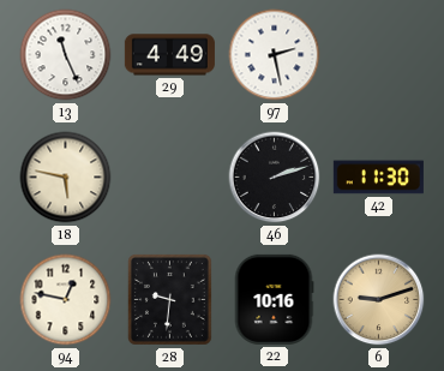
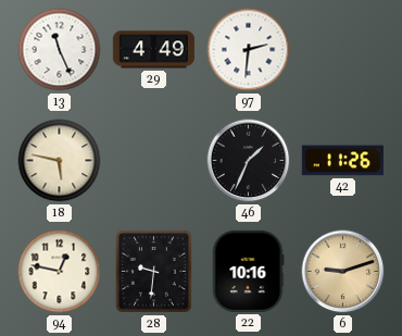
97: 2:28 -> 2:31
46: 2:12 -> 1:34
42: 11:30 -> 11:26
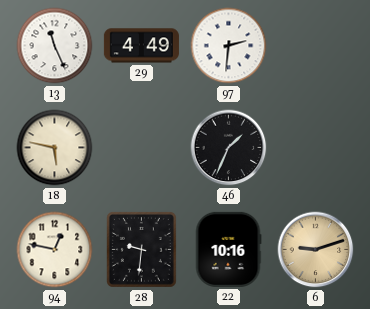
42: 11:26 -> none
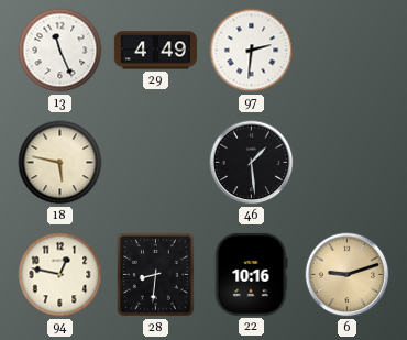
46: 1:34 -> 1:29
28: 9:31 -> 8:31
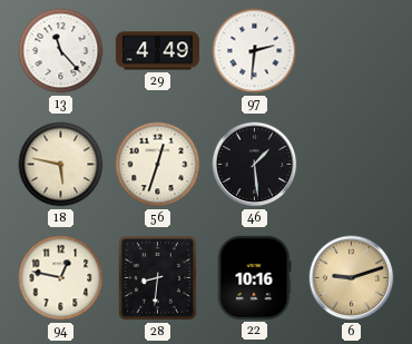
13: 11:26 -> 11:23
56: none -> 12:33
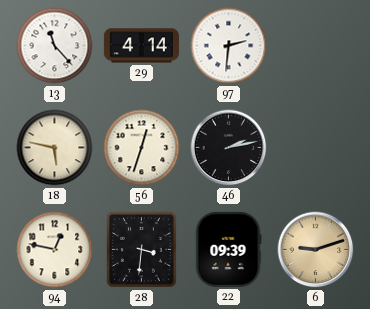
29: 4:49 -> 4:14
46: 1:29 -> 2:13
28: 8:31 -> 3:31
22: 10:16 -> 09:39
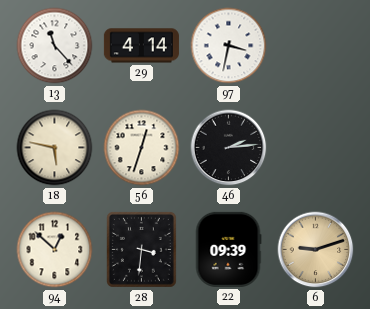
97: 2:31 -> 3:32
46: 2:13 -> 2:14
94: 12:47 -> 12:52
